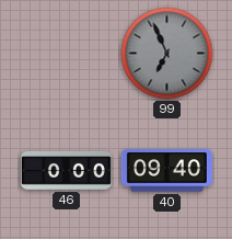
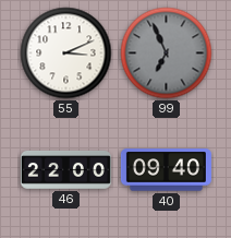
55: none -> 3:11
46: 0:00 -> 22:00
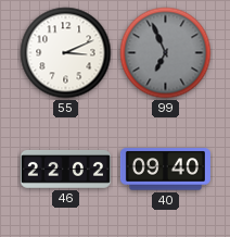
46: 22:00 -> 22:02
